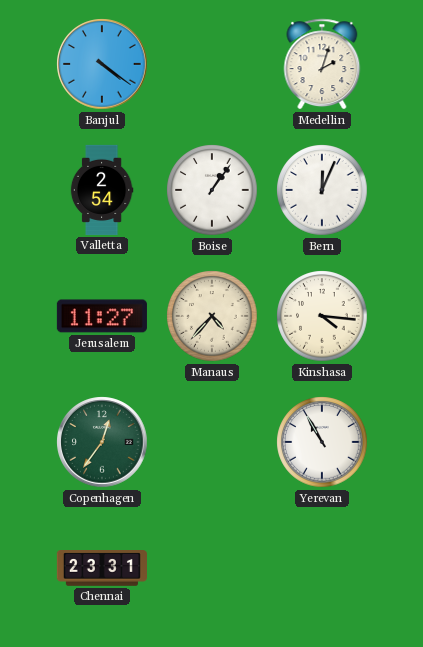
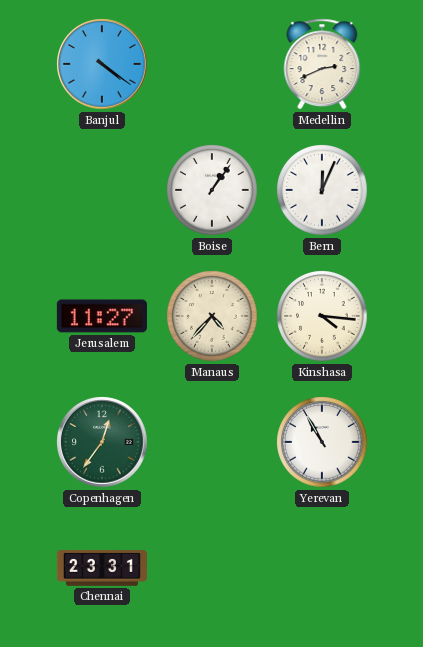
Medellin: 2:03 -> 2:41
Valletta: 2:54 -> none
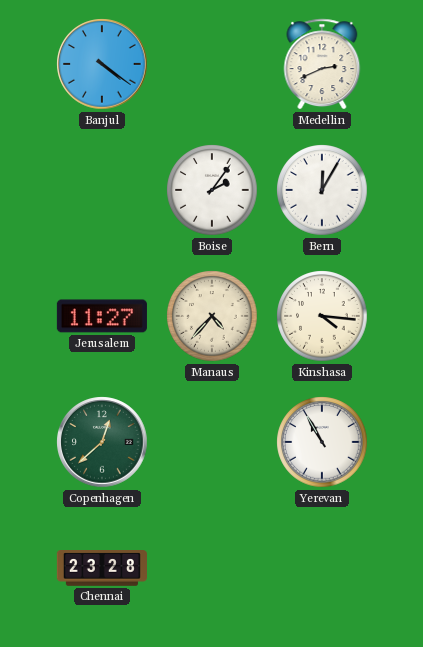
Boise: 1:06 -> 2:06
Bern: 12:04 -> 12:05
Copenhagen: 12:36 -> 12:38
Chennai: 23:31 -> 23:28
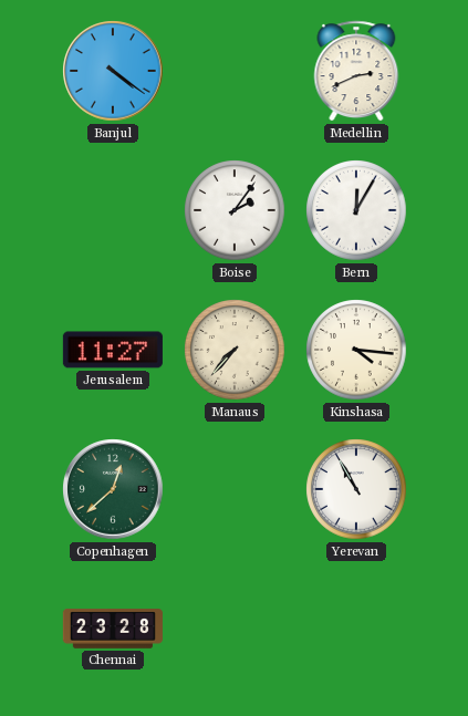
Manaus: 4:37 -> 7:37
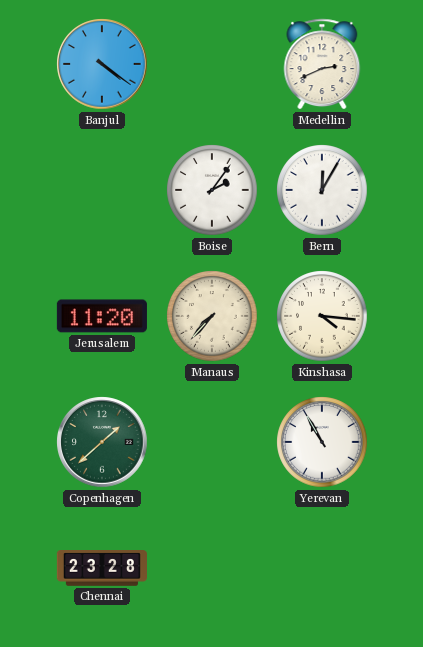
Jerusalem: 11:27 -> 11:20
Copenhagen: 12:38 -> 1:38
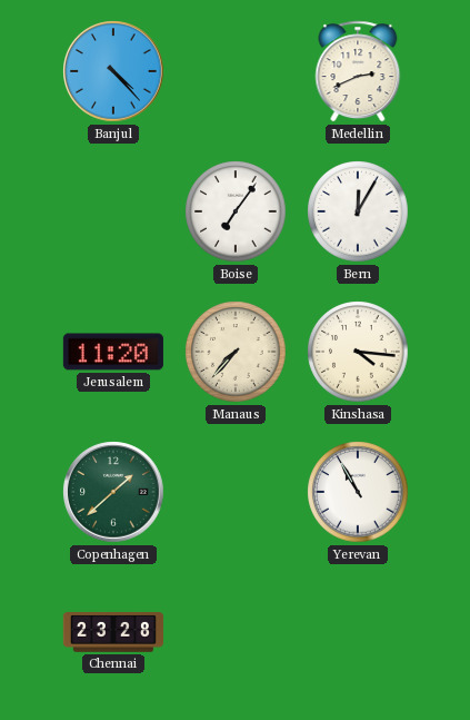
Banjul: 4:21 -> 4:23
Boise: 2:06 -> 7:06
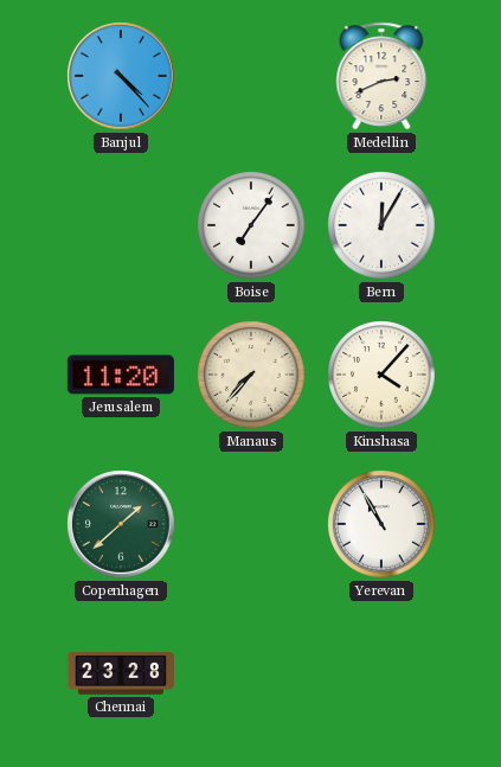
Kinshasa: 4:16 -> 4:07
